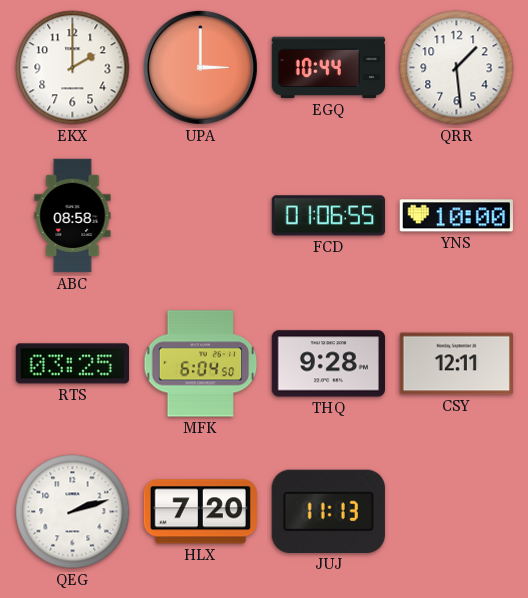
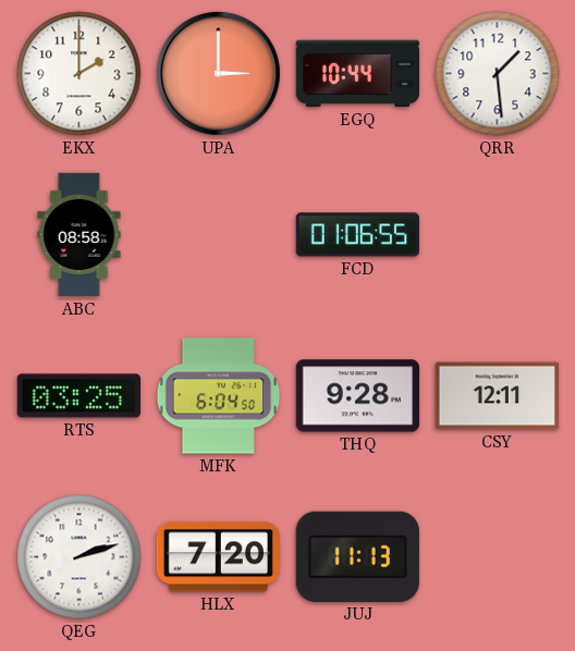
YNS: 10:00 -> none
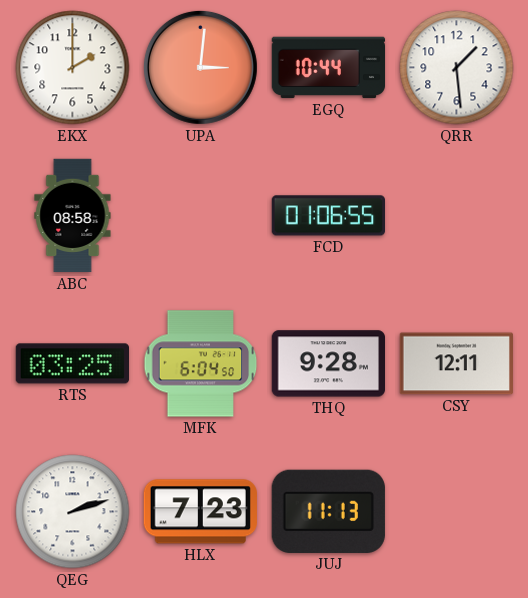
UPA: 3:00 -> 3:01
HLX: 7:20 -> 7:23
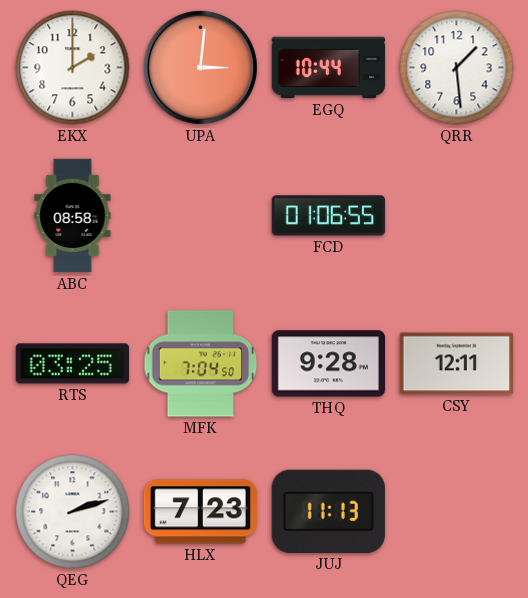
MFK: 6:04 -> 7:04
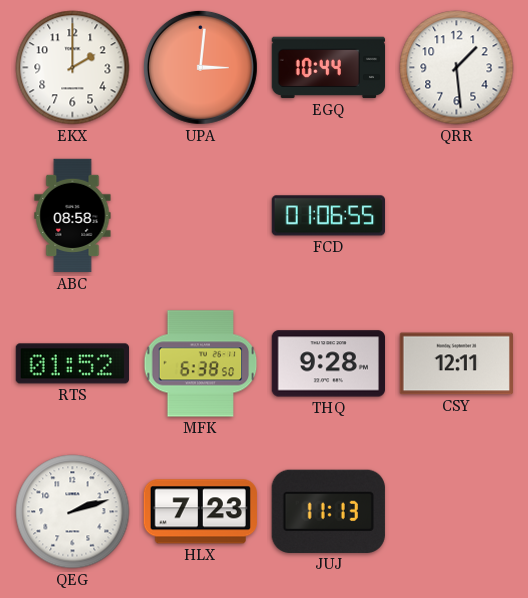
RTS: 03:25 -> 01:52
MFK: 7:04 -> 6:38
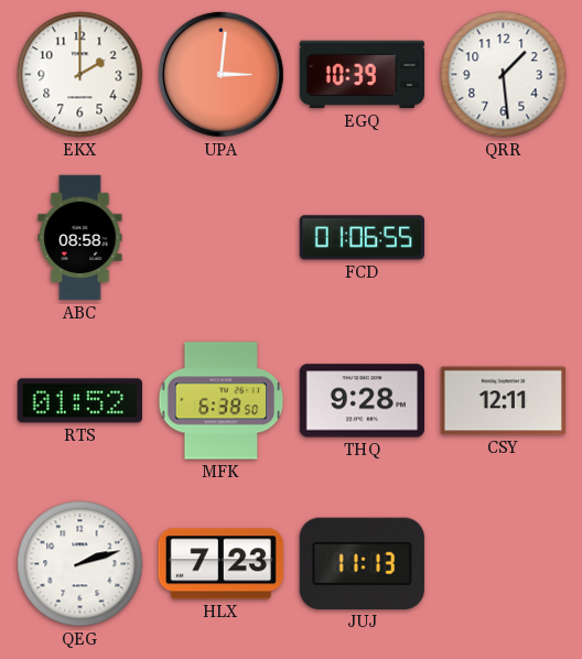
EGQ: 10:44 -> 10:39
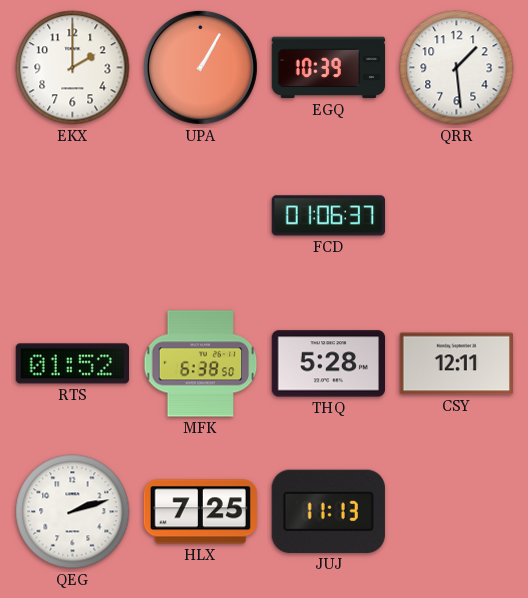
UPA: 3:01 -> 1:05
ABC: 08:58 -> none
FCD: 01:06:55 -> 01:06:37
THQ: 9:28 -> 5:28
HLX: 7:23 -> 7:25
